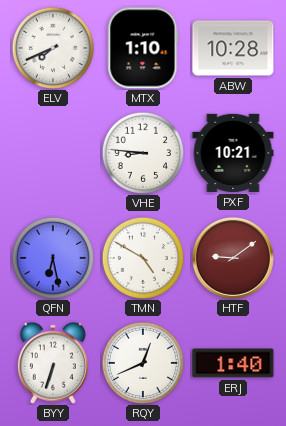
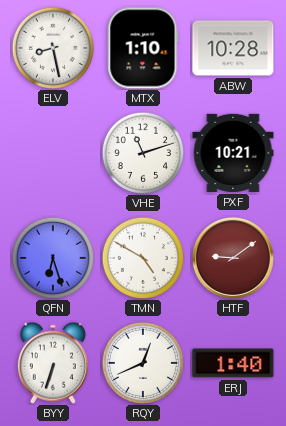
ELV: 7:41 -> 8:28
VHE: 8:46 -> 11:12
QFN: 6:28 -> 6:27
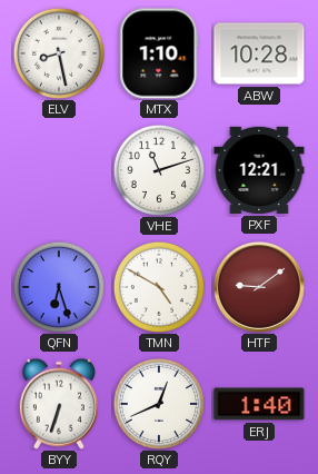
PXF: 10:21 -> 12:21
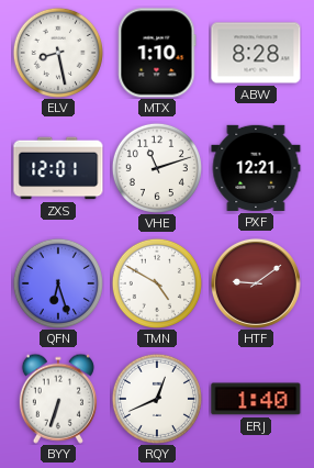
ABW: 10:28 -> 8:28
ZXS: none -> 12:01
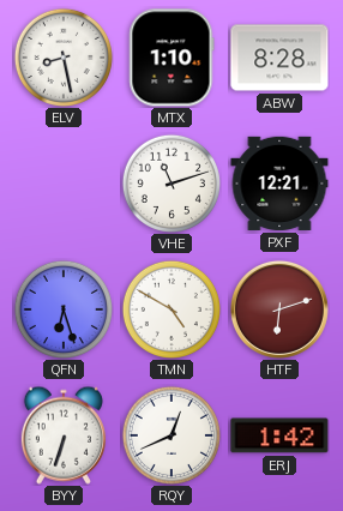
ZXS: 12:01 -> none
HTF: 9:09 -> 6:12
ERJ: 1:40 -> 1:42
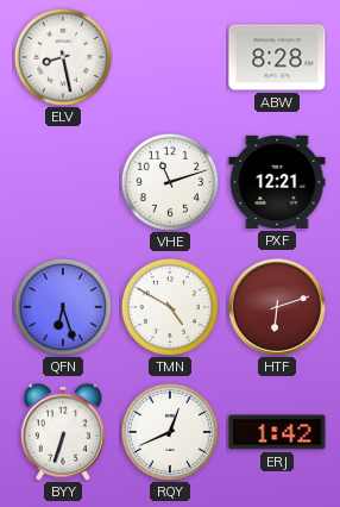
MTX: 1:10 -> none
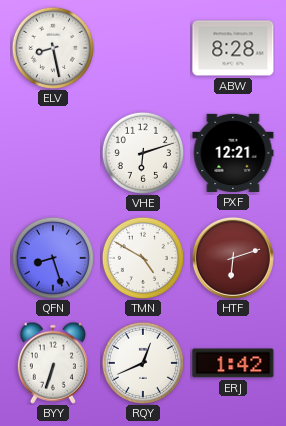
VHE: 11:12 -> 6:12
QFN: 6:27 -> 8:27
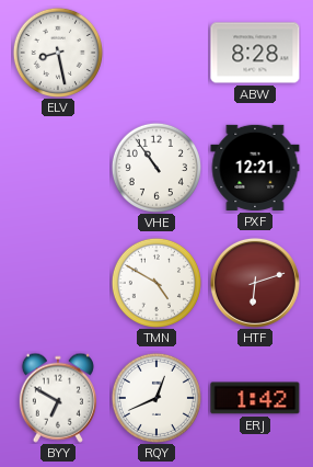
VHE: 6:12 -> 10:54
QFN: 8:27 -> none
BYY: 6:33 -> 6:50
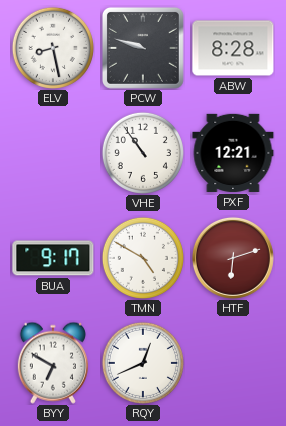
PCW: none -> 9:48
BUA: none -> 9:17
ERJ: 1:42 -> none
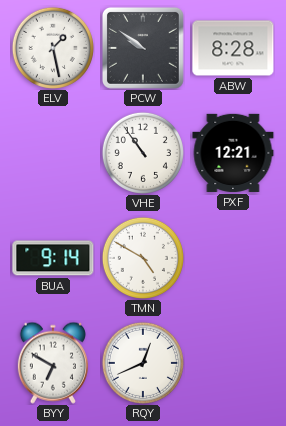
ELV: 8:28 -> 1:28
PCW: 9:48 -> 9:51
BUA: 9:17 -> 9:14
HTF: 6:12 -> none
